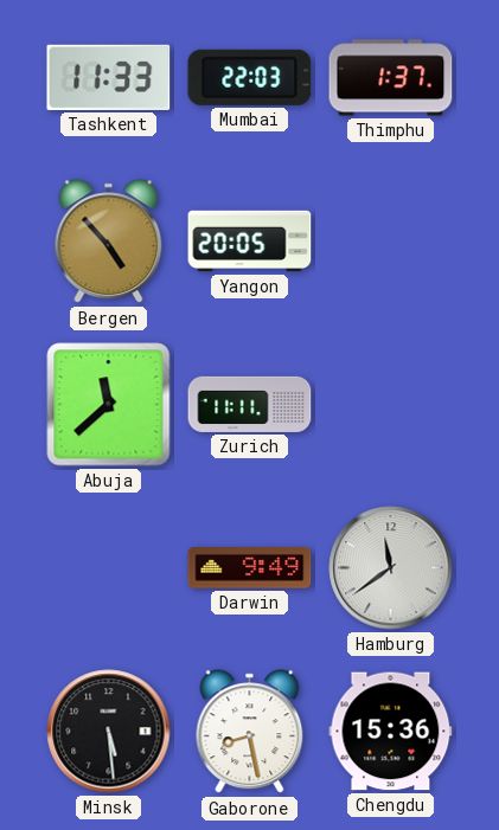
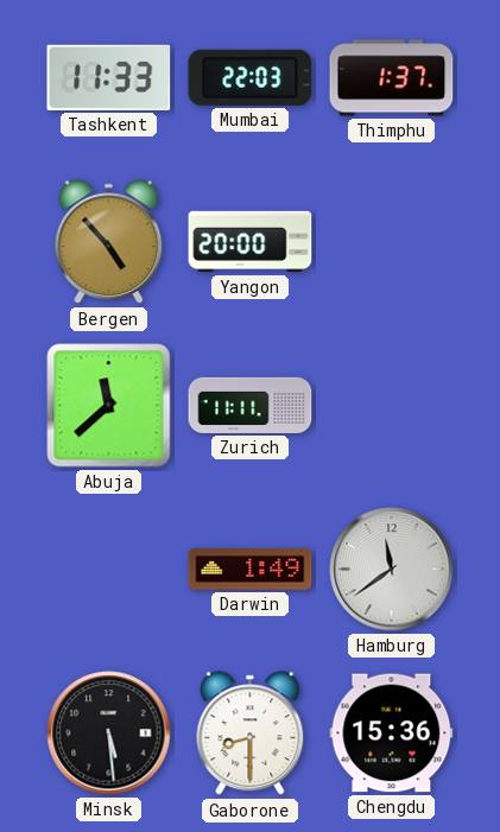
Yangon: 20:05 -> 20:00
Darwin: 9:49 -> 1:49
Gaborone: 8:28 -> 8:30
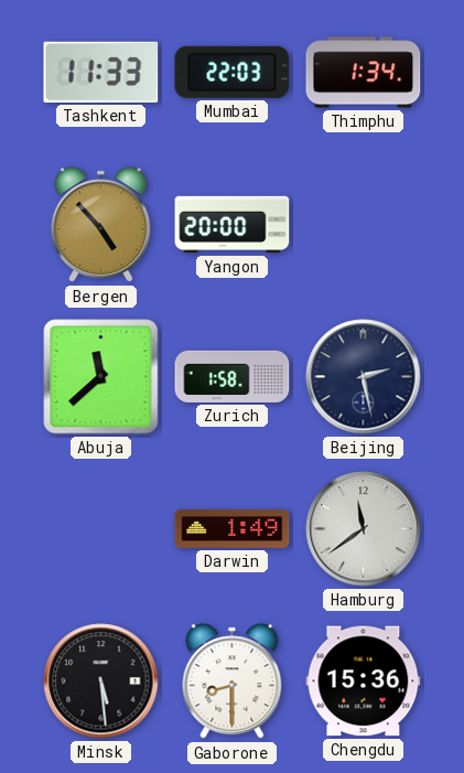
Thimphu: 1:37 -> 1:34
Zurich: 11:11 -> 1:58
Beijing: none -> 2:28
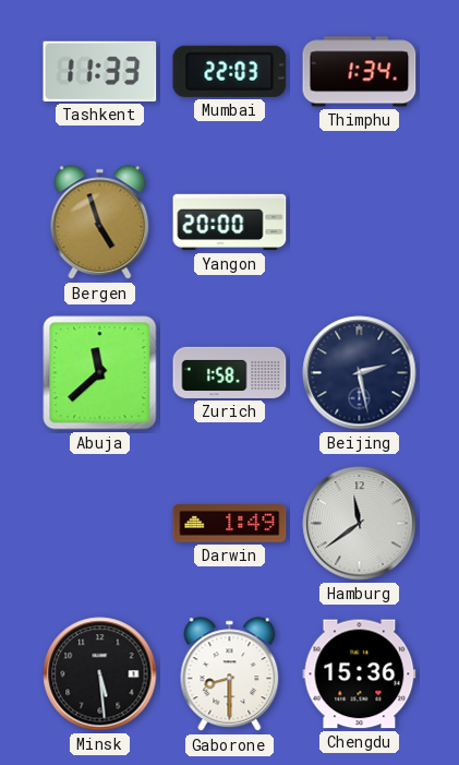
Bergen: 4:53 -> 4:57
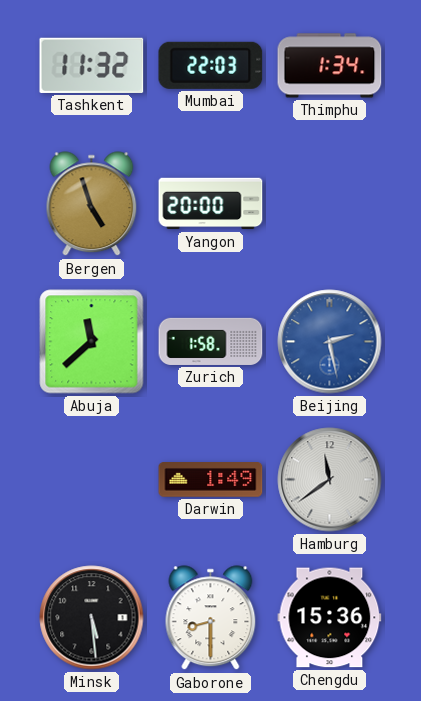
Tashkent: 11:33 -> 11:32
Beijing dial: navy -> blue
